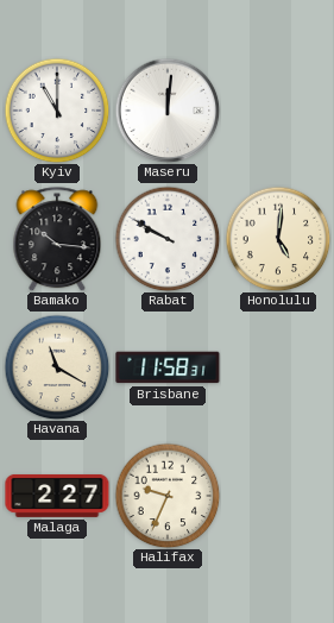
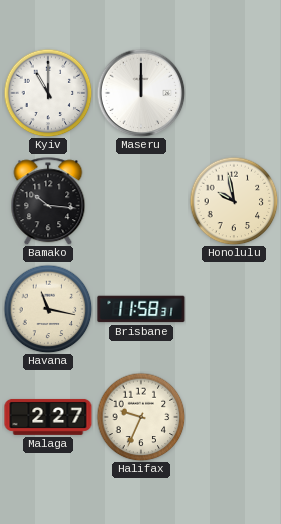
Maseru: 12:01 -> 12:00
Rabat: 9:50 -> none
Honolulu: 5:01 -> 9:58
Havana: 11:20 -> 11:17
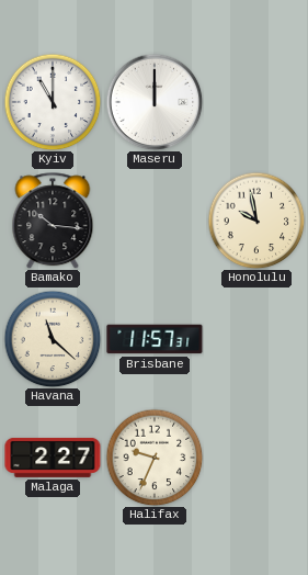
Havana: 11:17 -> 11:22
Brisbane: 11:58 -> 11:57
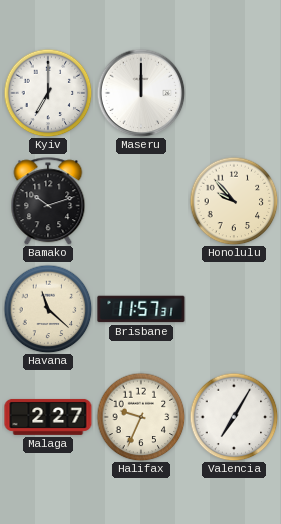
Kyiv: 11:00 -> 7:00
Bamako: 10:16 -> 10:12
Honolulu: 9:58 -> 9:53
Valencia: none -> 7:05
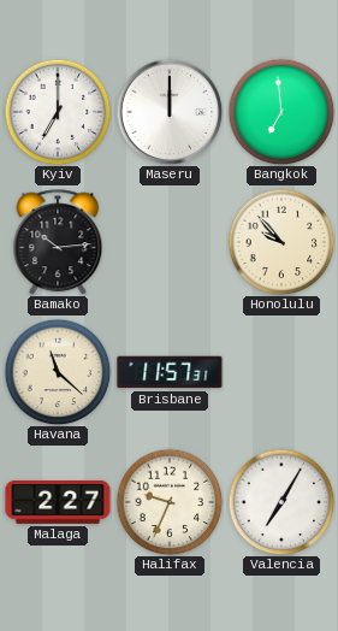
Bangkok: none -> 6:59
Bamako: 10:12 -> 10:14
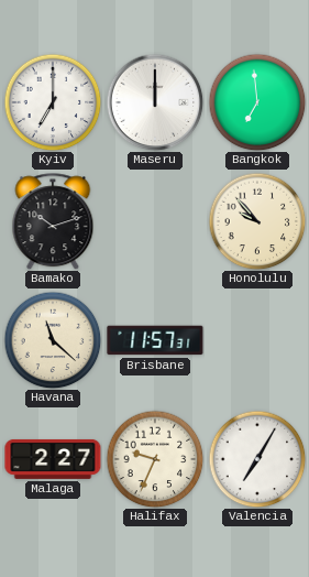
Bamako: 10:14 -> 10:12
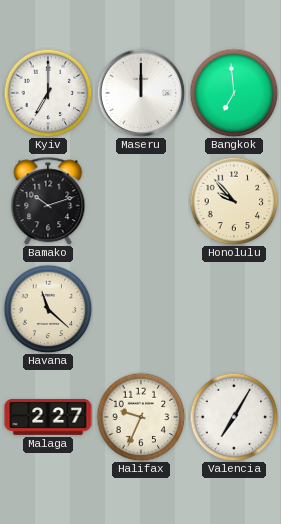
Brisbane: 11:57 -> none
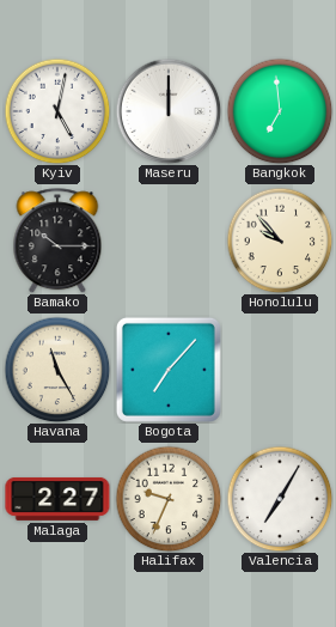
Kyiv: 7:00 -> 5:02
Bamako: 10:12 -> 10:15
Havana: 11:22 -> 11:25
Bogota: none -> 7:07
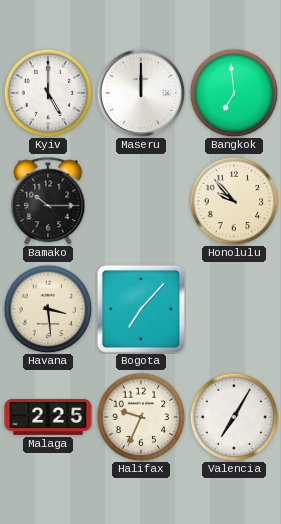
Kyiv: 5:02 -> 5:00
Havana: 11:25 -> 3:29
Malaga: 2:27 -> 2:25
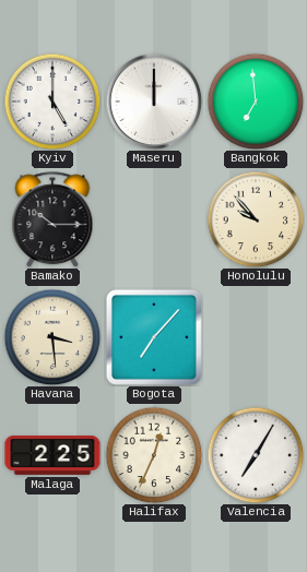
Halifax: 9:34 -> 12:34
